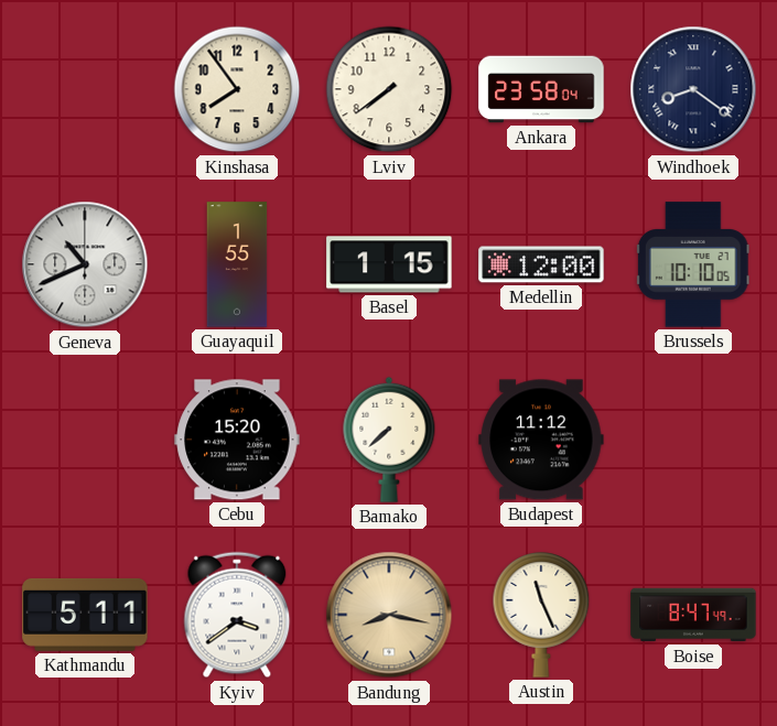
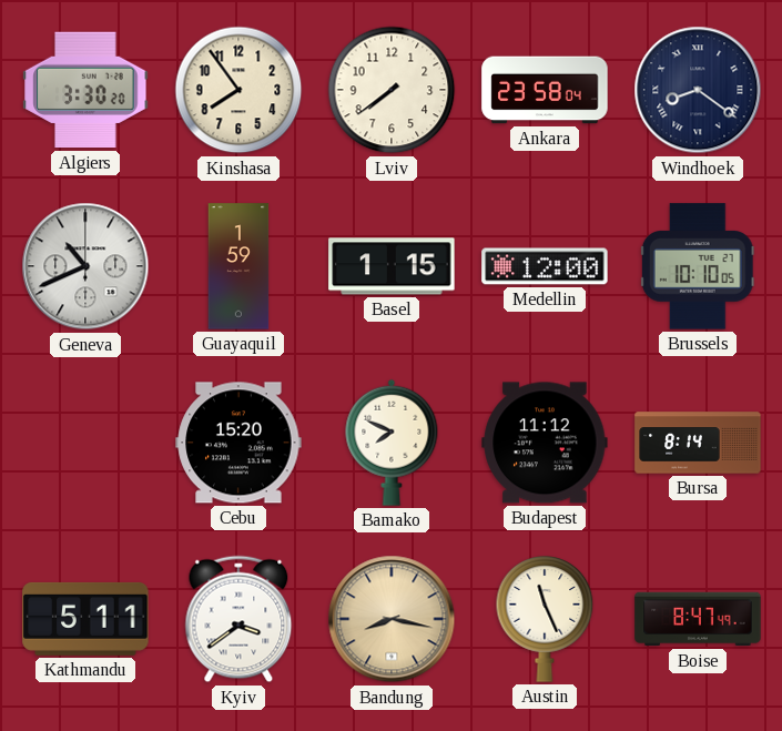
Algiers: none -> 3:30
Guayaquil: 1:55 -> 1:59
Bamako: 7:38 -> 7:49
Bursa: none -> 8:14
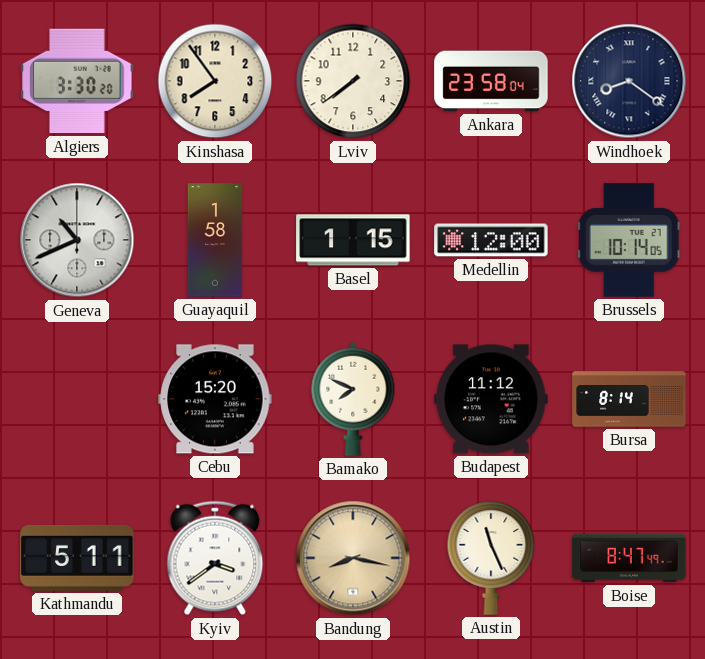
Guayaquil: 1:59 -> 1:58
Brussels: 10:10 -> 10:14
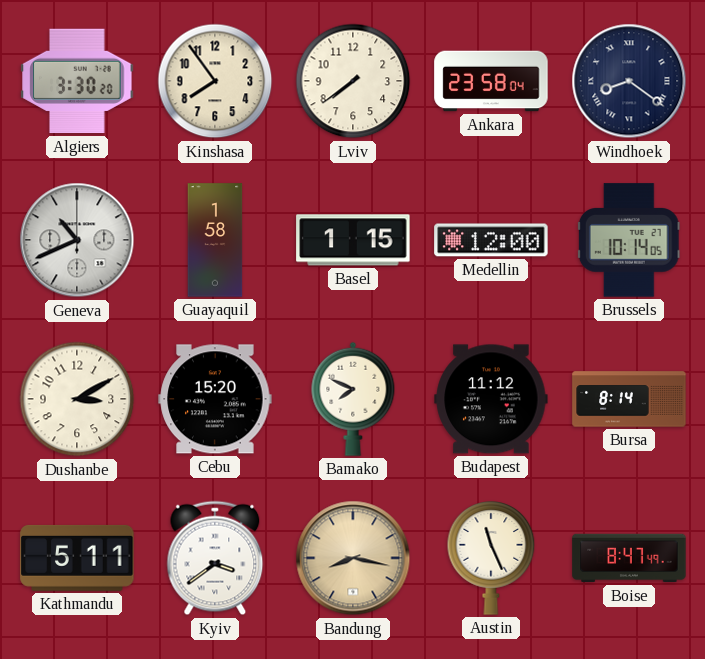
Dushanbe: none -> 3:10
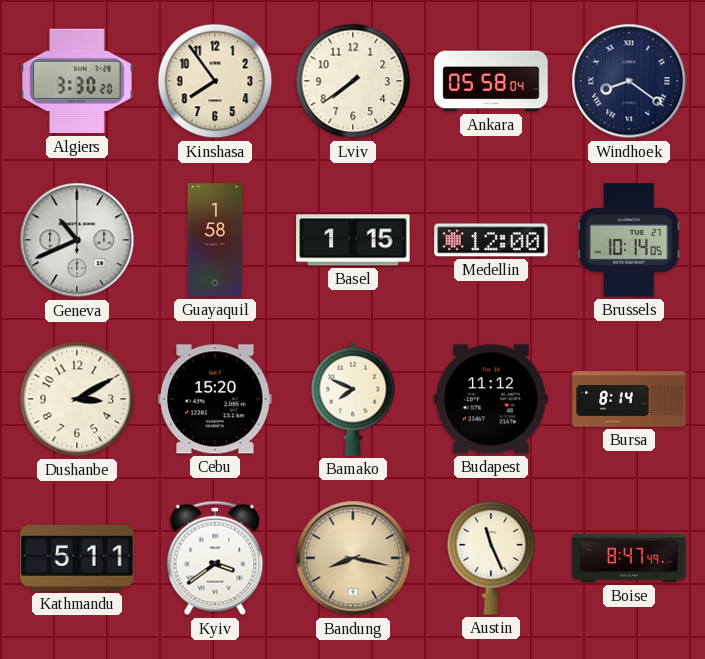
Ankara: 23:58 -> 05:58
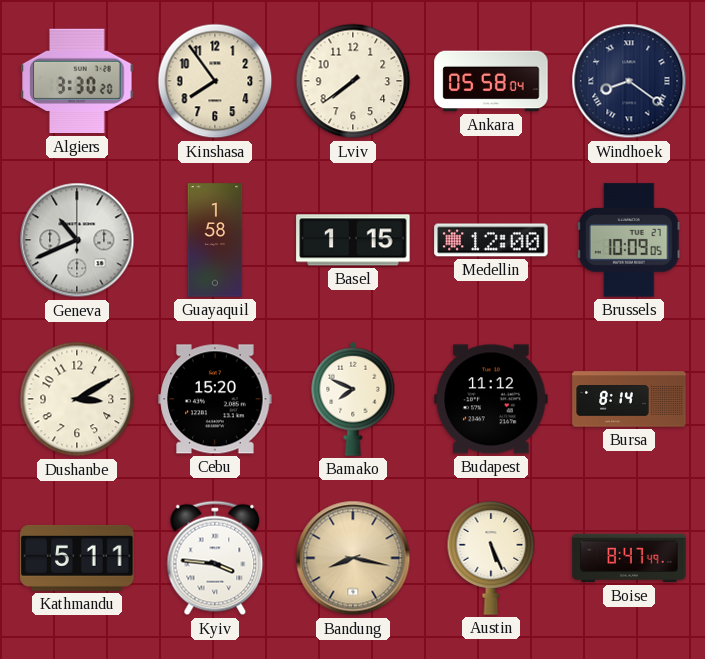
Brussels: 10:14 -> 10:09
Kyiv: 3:39 -> 3:46
Austin: 11:26 -> 5:26
